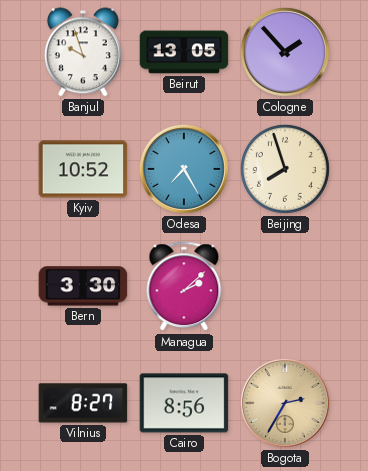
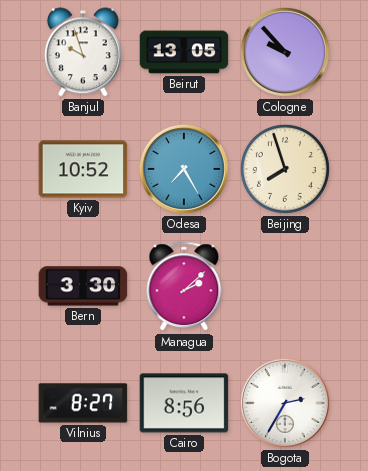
Cologne: 1:53 -> 9:53
Bogota dial: champagne -> white
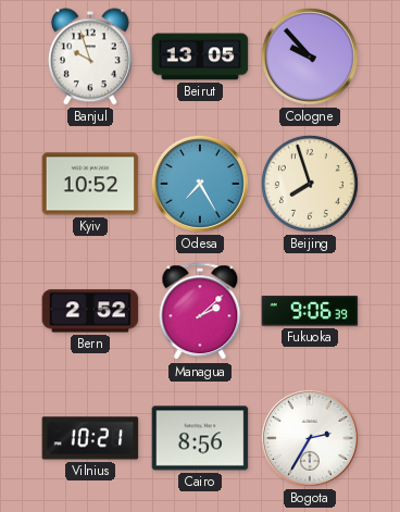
Bern: 3:30 -> 2:52
Fukuoka: none -> 9:06
Vilnius: 8:27 -> 10:21
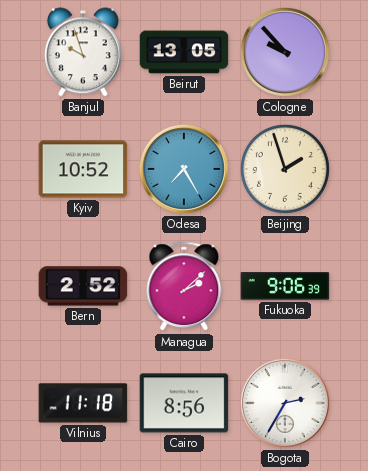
Beijing: 7:57 -> 1:57
Vilnius: 10:21 -> 11:18
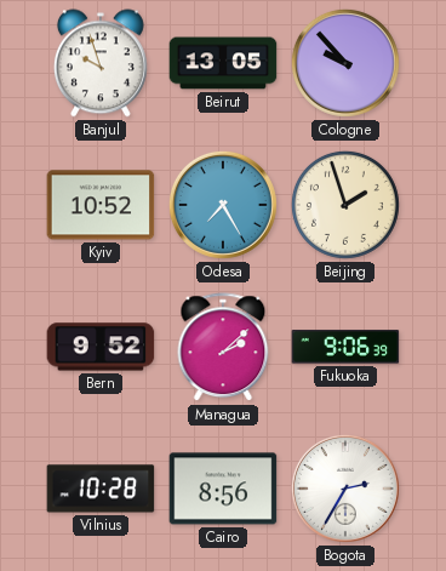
Bern: 2:52 -> 9:52
Vilnius: 11:18 -> 10:28
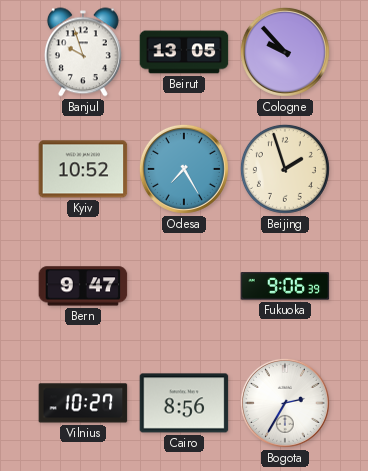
Bern: 9:52 -> 9:47
Managua: 2:08 -> none
Vilnius: 10:28 -> 10:27
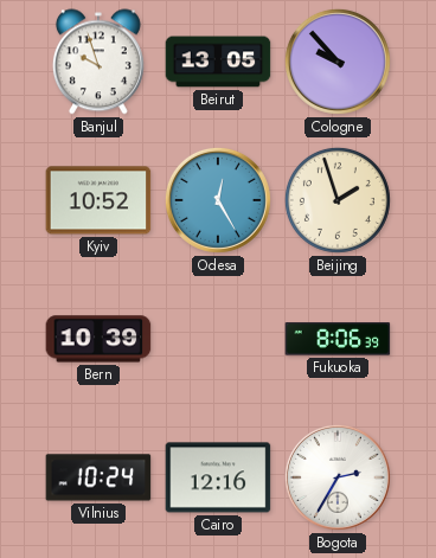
Odesa: 7:25 -> 12:25
Bern: 9:47 -> 10:39
Fukuoka: 9:06 -> 8:06
Vilnius: 10:27 -> 10:24
Cairo: 8:56 -> 12:16
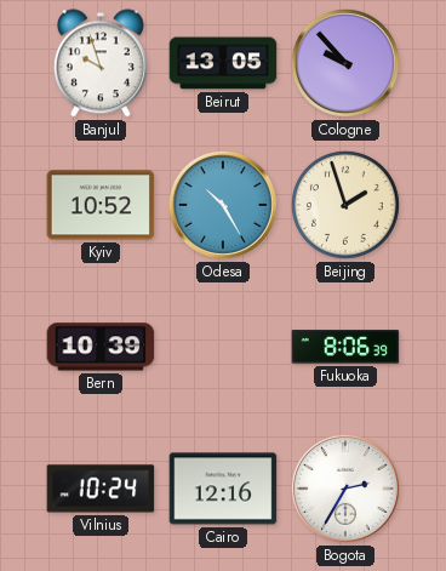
Odesa: 12:25 -> 10:25
